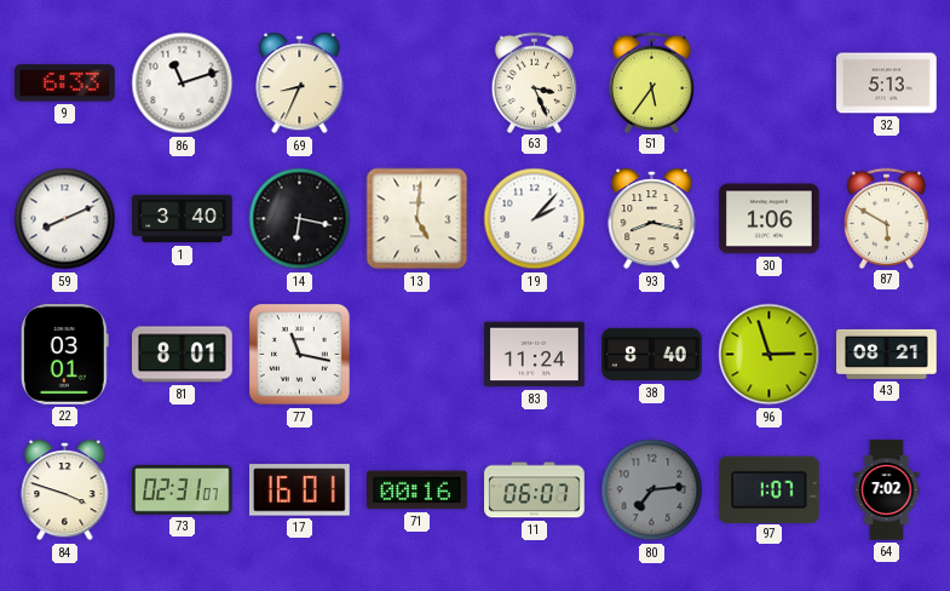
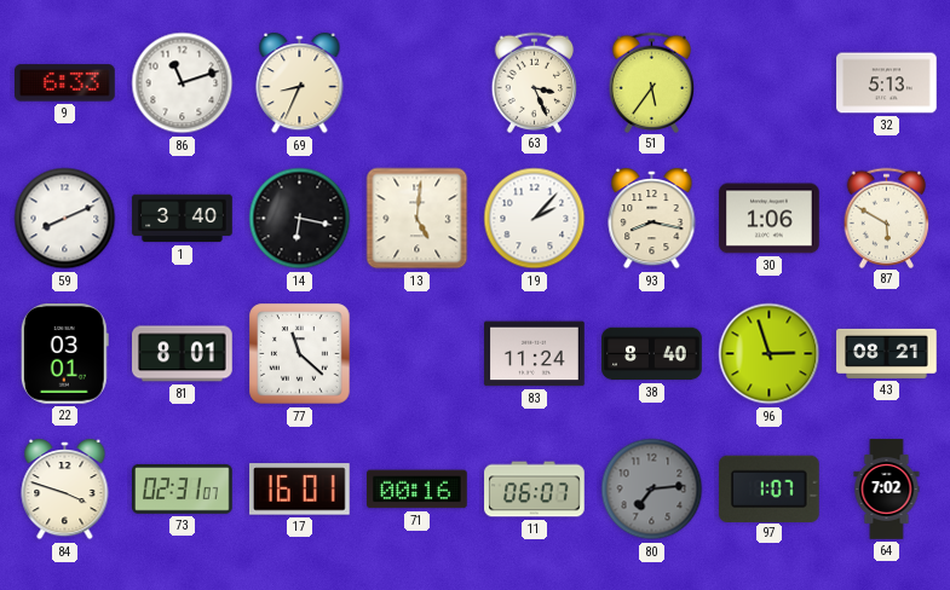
77: 11:17 -> 11:22
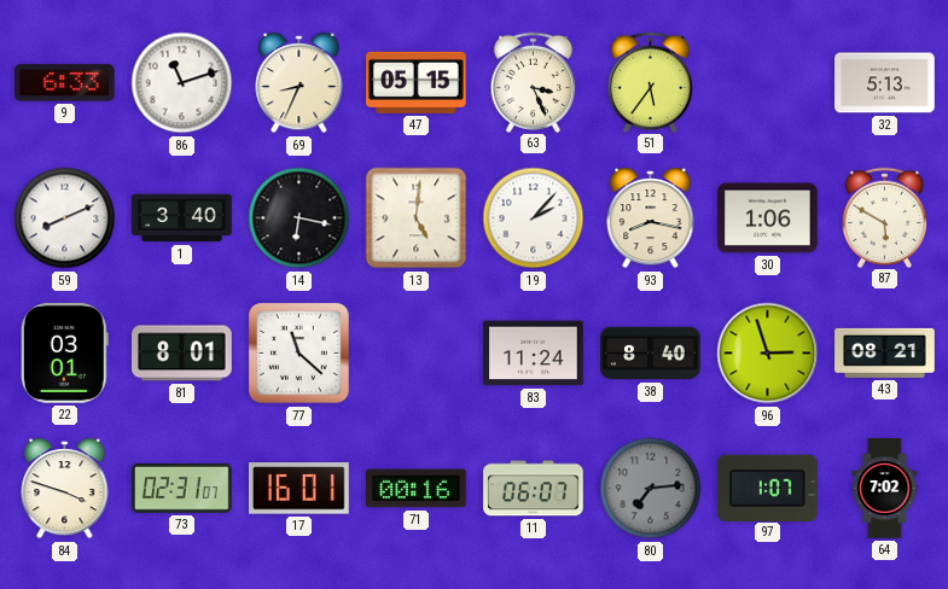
47: none -> 05:15
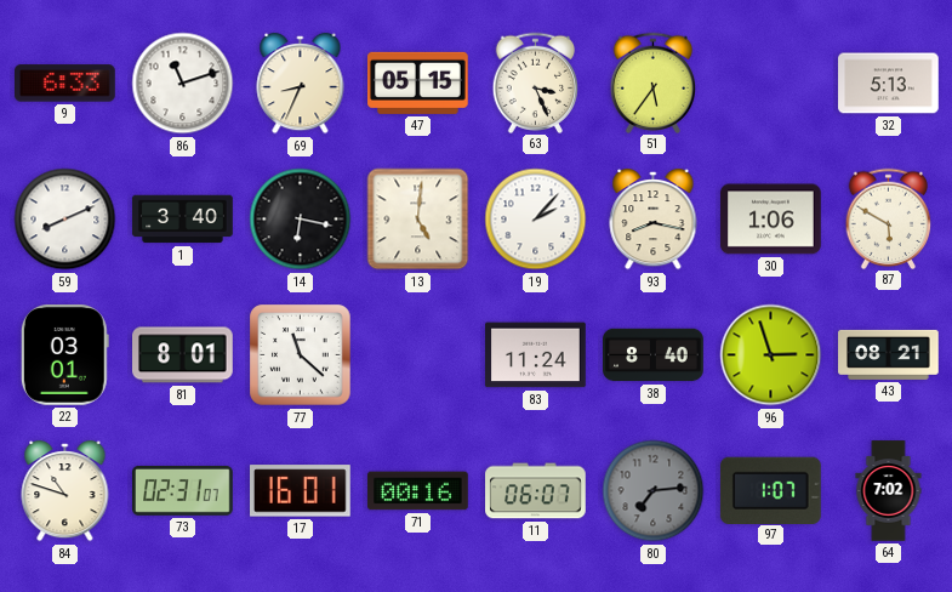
84: 3:48 -> 10:48
